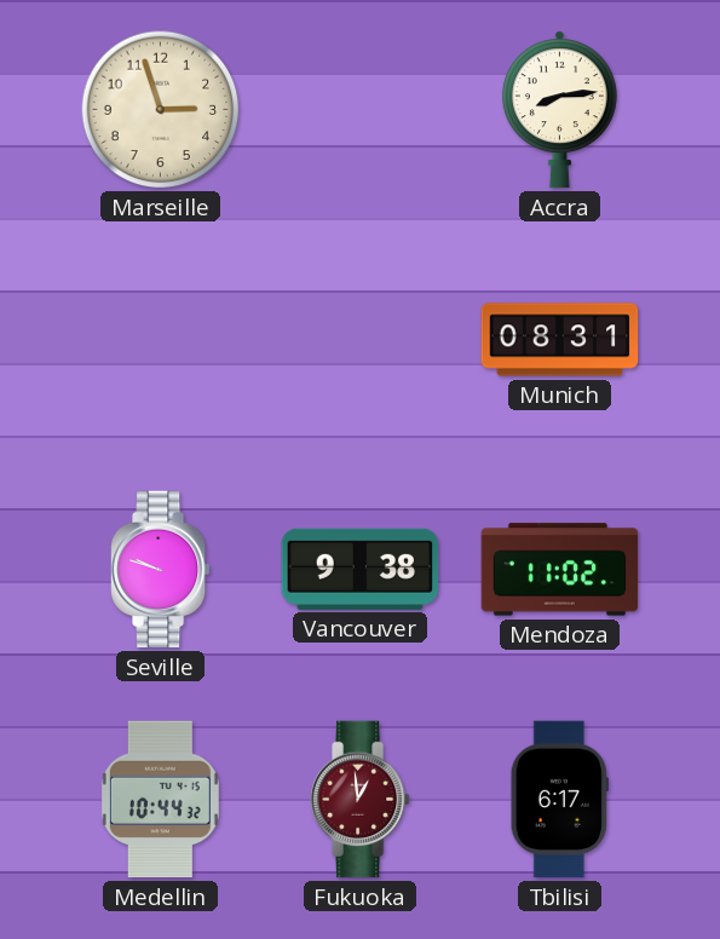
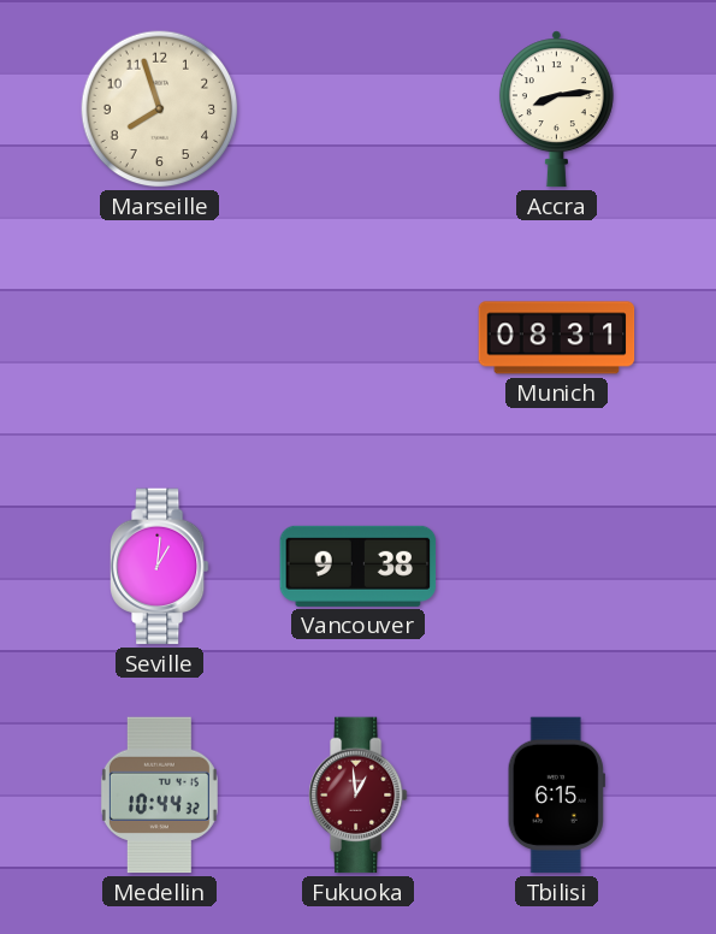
Marseille: 2:57 -> 7:57
Seville: 9:48 -> 1:01
Mendoza: 11:02 -> none
Tbilisi: 6:17 -> 6:15
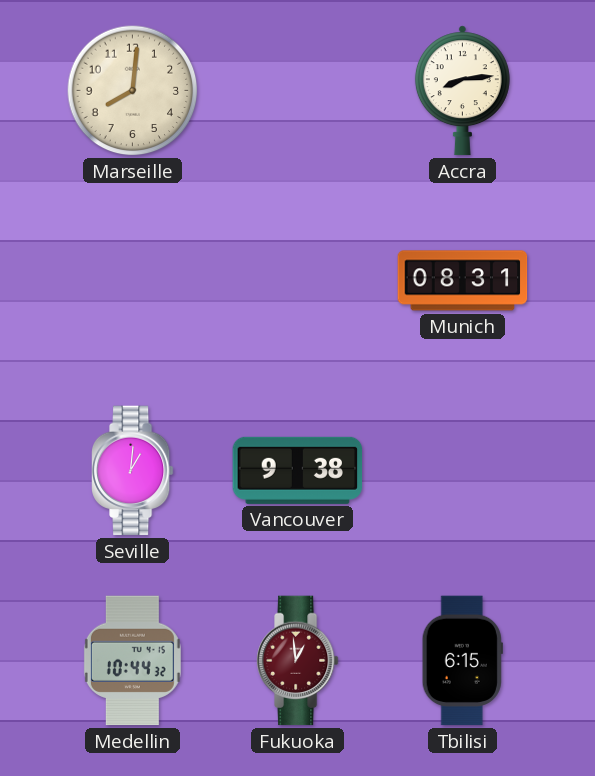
Marseille: 7:57 -> 8:01
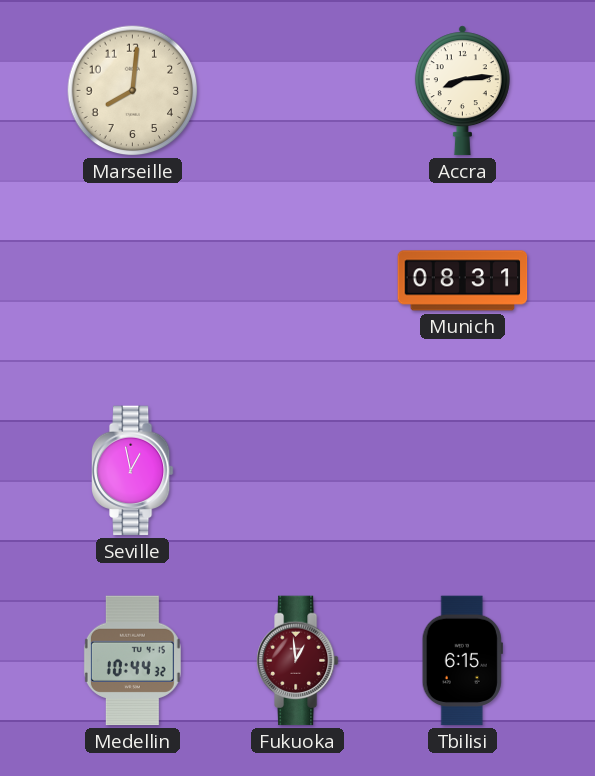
Seville: 1:01 -> 12:58
Vancouver: 9:38 -> none
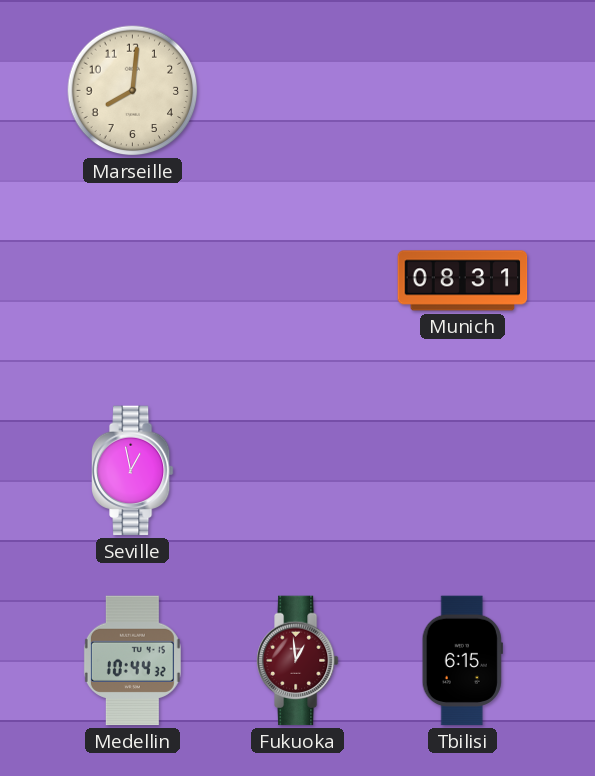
Accra: 8:14 -> none
